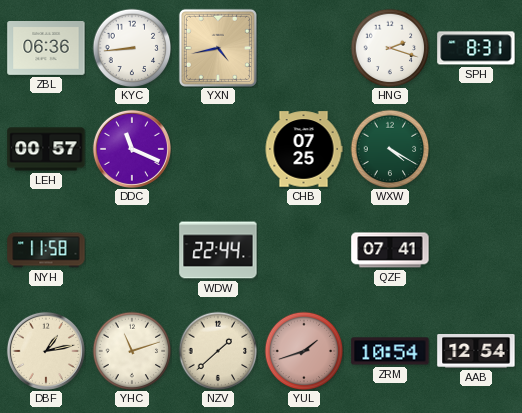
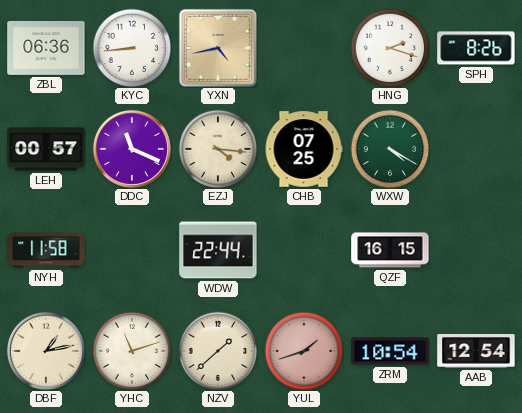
SPH: 8:31 -> 8:26
EZJ: none -> 4:16
QZF: 07:41 -> 16:15
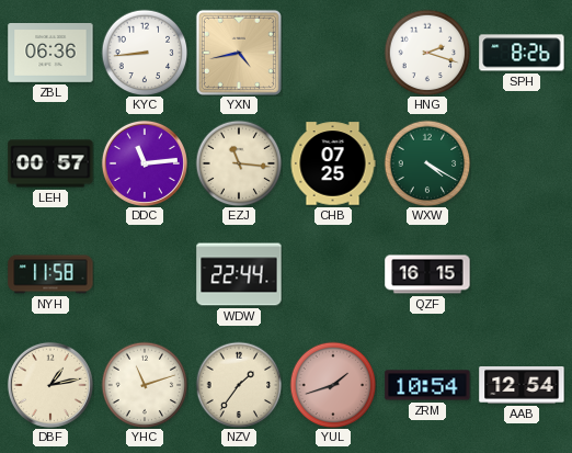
DDC: 11:19 -> 11:14
EZJ: 4:16 -> 11:16
NZV: 1:38 -> 1:36
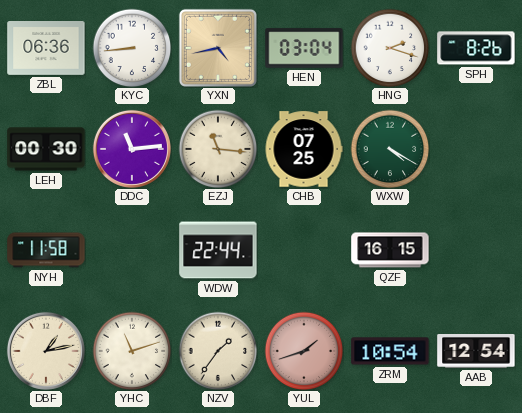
HEN: none -> 03:04
LEH: 00:57 -> 00:30
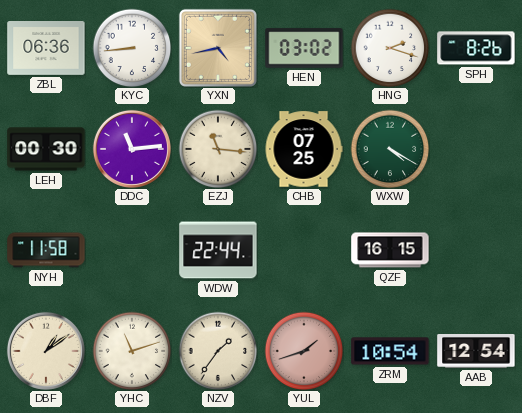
HEN: 03:04 -> 03:02
DBF: 1:13 -> 1:09
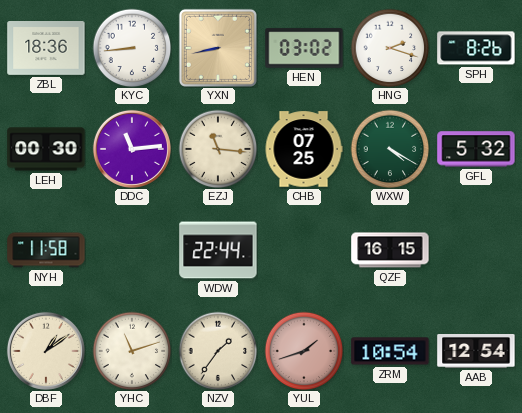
ZBL: 06:36 -> 18:36
YXN: 4:43 -> 8:43
GFL: none -> 5:32
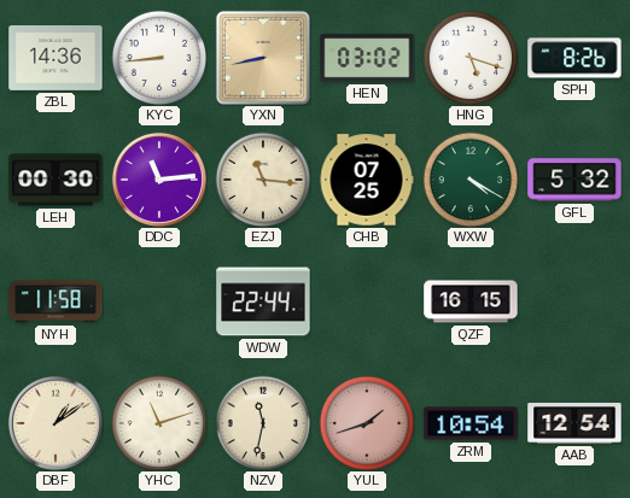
ZBL: 18:36 -> 14:36
HNG: 2:18 -> 5:18
NZV: 1:36 -> 11:32
